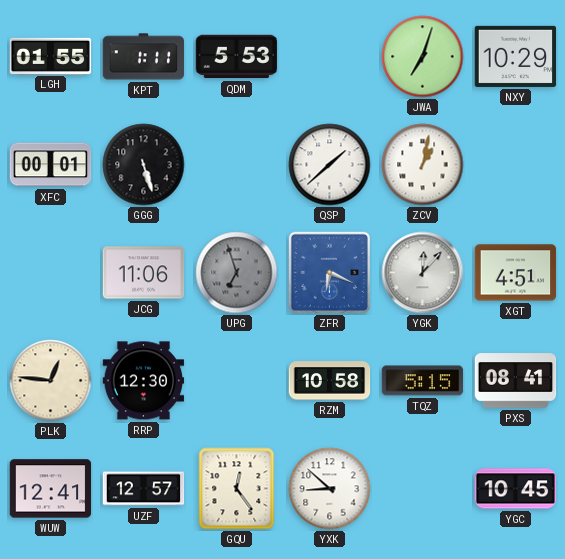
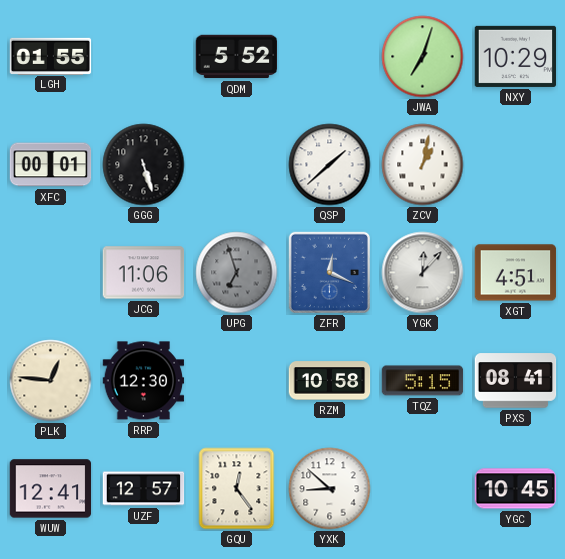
KPT: 1:11 -> none
QDM: 5:53 -> 5:52
ZFR: 6:19 -> 12:19
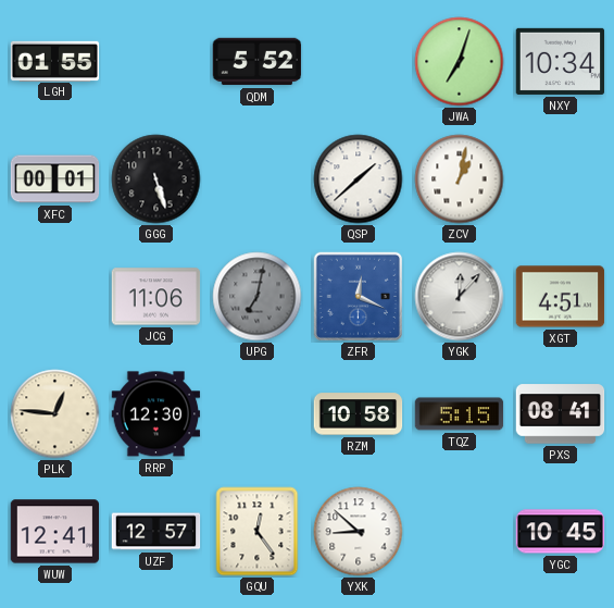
NXY: 10:29 -> 10:34
UPG: 6:57 -> 7:02
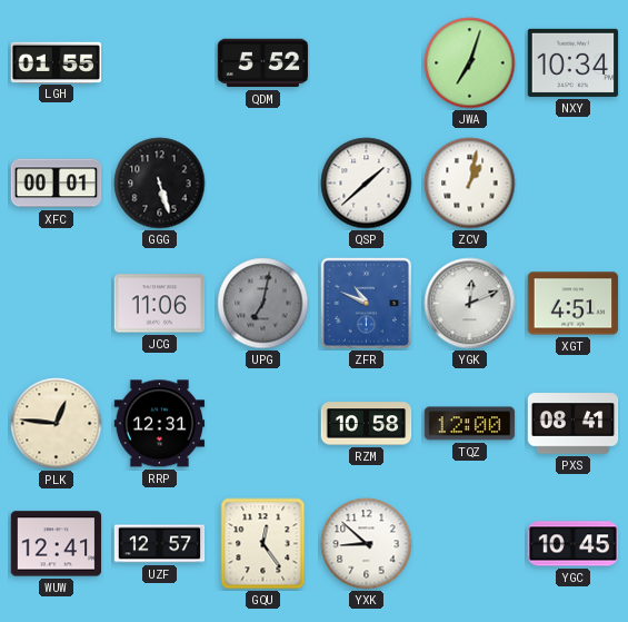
ZFR: 12:19 -> 10:49
YGK: 12:07 -> 12:11
RRP: 12:30 -> 12:31
TQZ: 5:15 -> 12:00
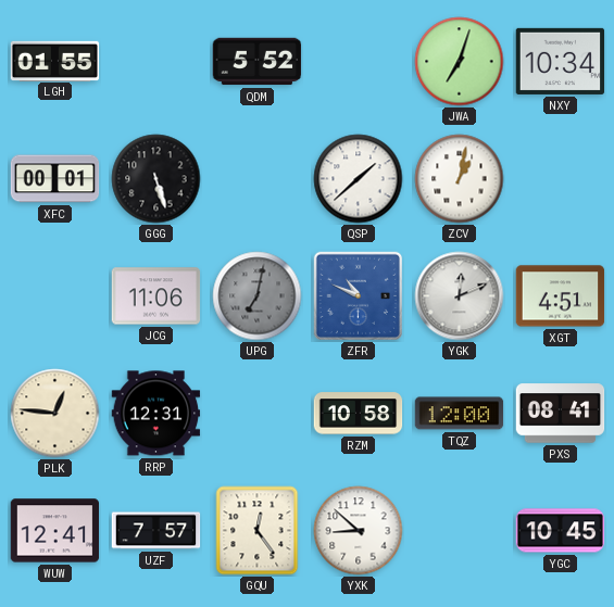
UZF: 12:57 -> 7:57
